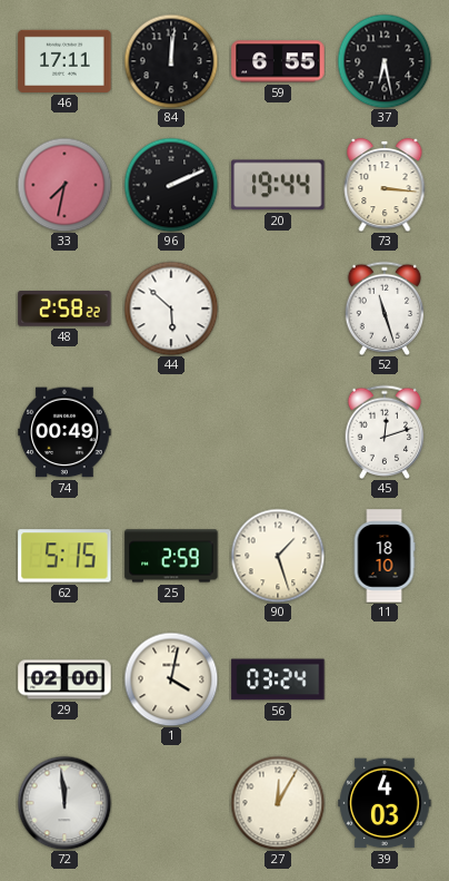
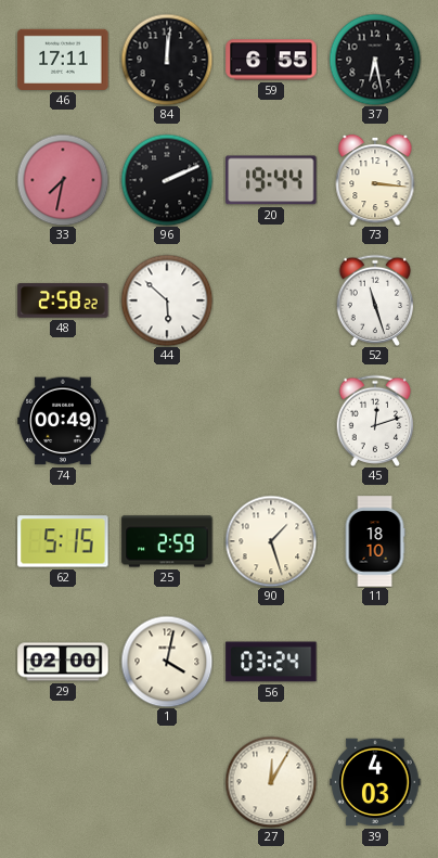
72: 11:59 -> none
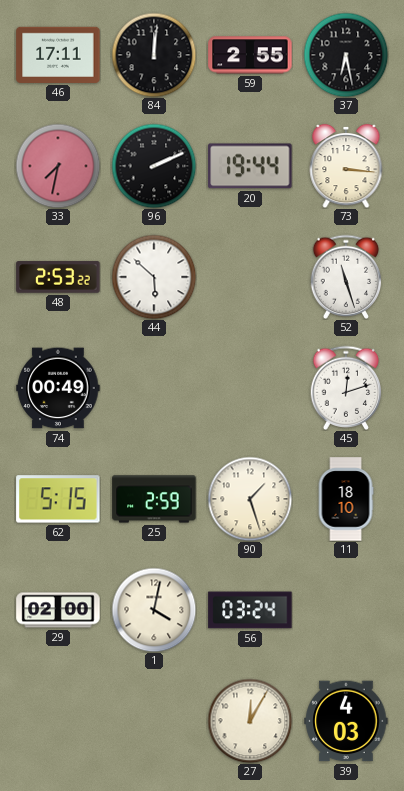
59: 6:55 -> 2:55
48: 2:58 -> 2:53
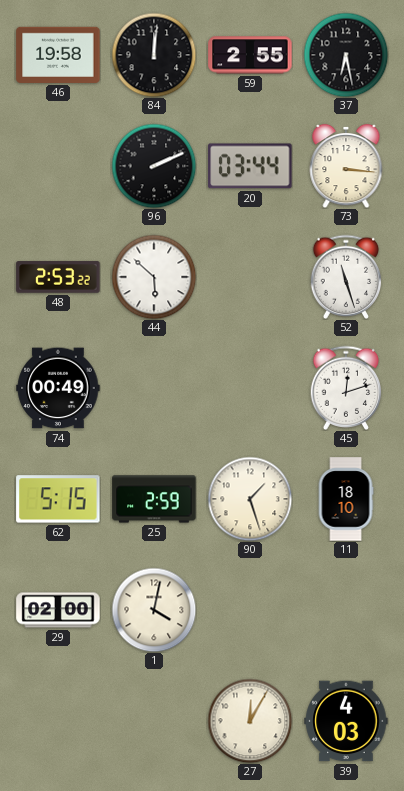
46: 17:11 -> 19:58
33: 7:32 -> none
20: 19:44 -> 03:44
56: 03:24 -> none
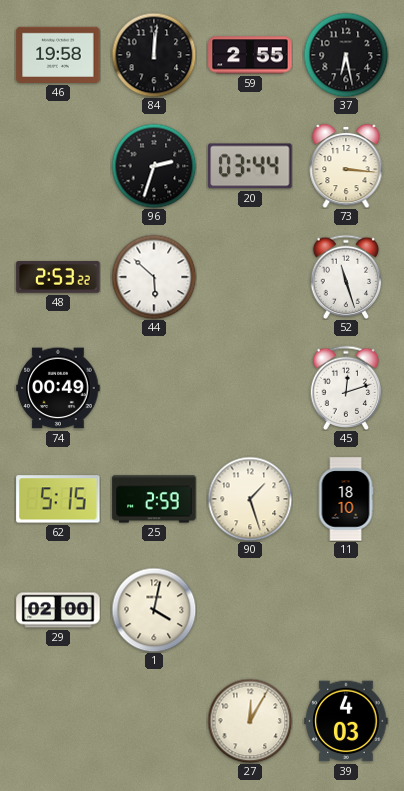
96: 2:11 -> 2:33
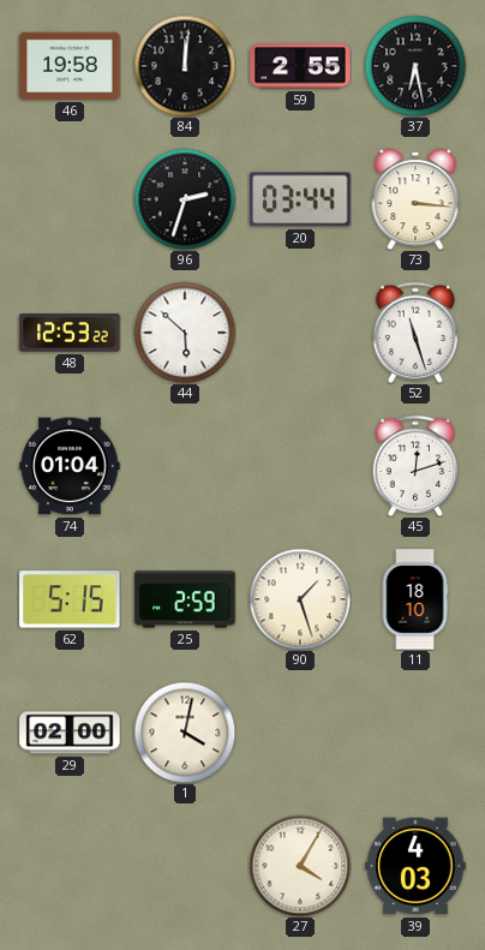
48: 2:53 -> 12:53
74: 00:49 -> 01:04
27: 12:05 -> 4:05
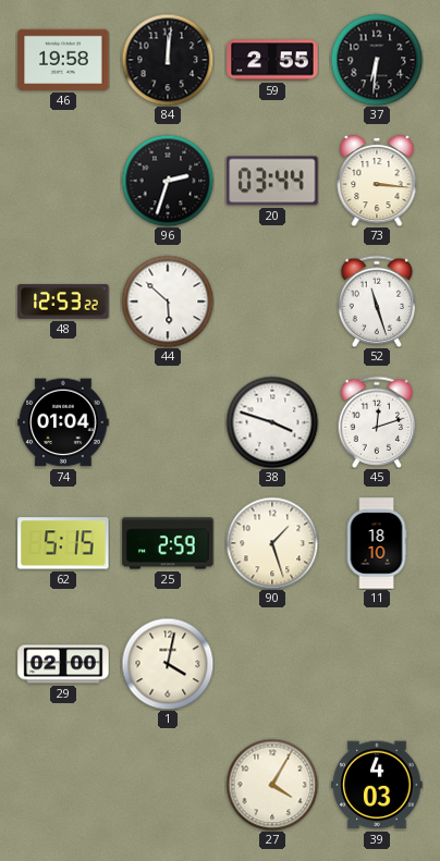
37: 6:28 -> 6:31
38: none -> 3:48
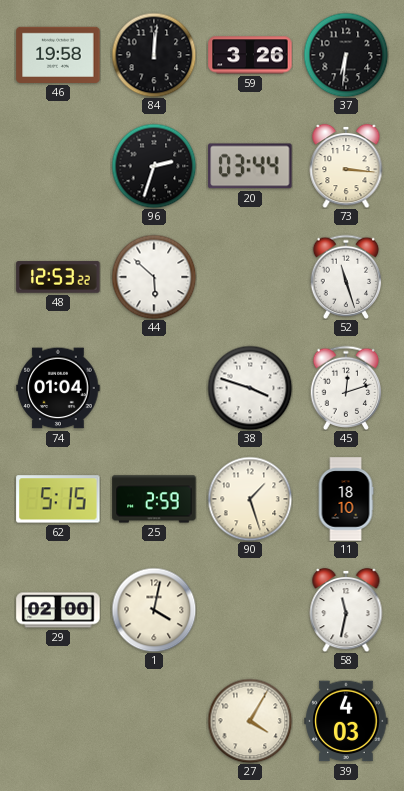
59: 2:55 -> 3:26
58: none -> 11:32
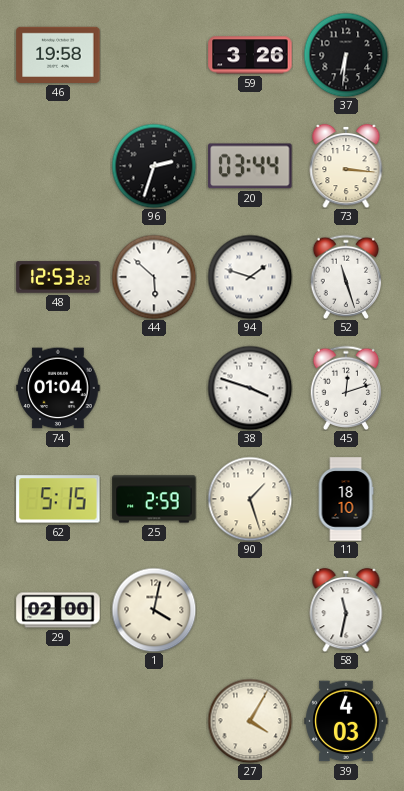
84: 12:01 -> none
94: none -> 1:48
